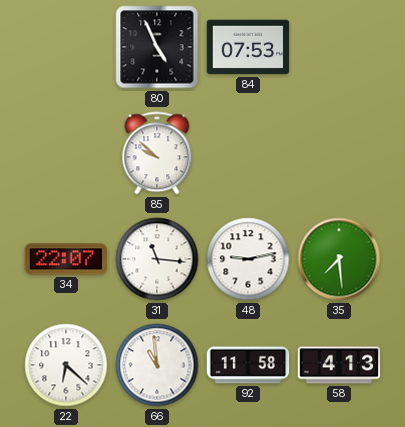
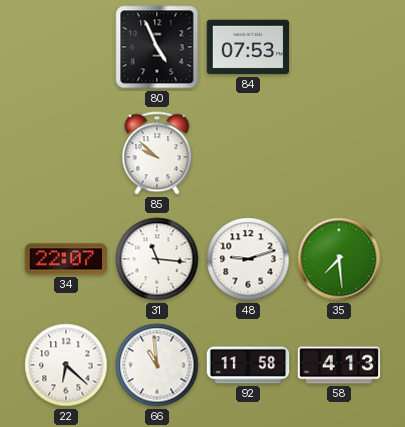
48: 9:13 -> 9:12
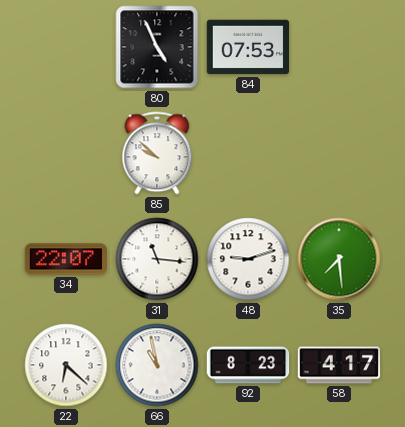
66: 10:59 -> 10:58
92: 11:58 -> 8:23
58: 4:13 -> 4:17
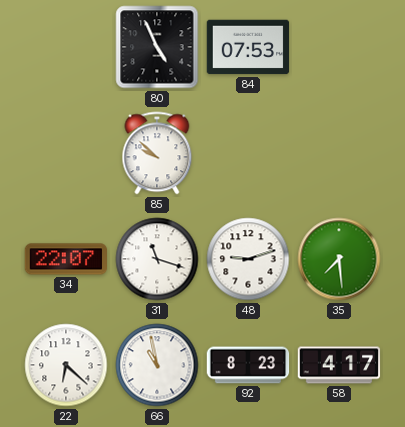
31: 11:16 -> 11:18
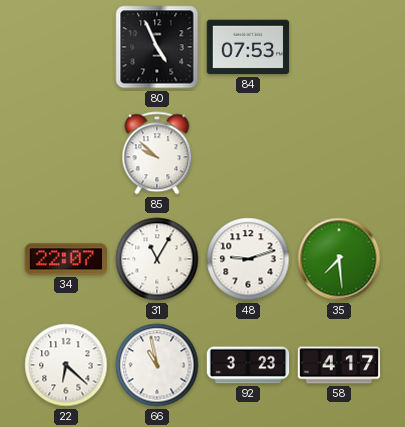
31: 11:18 -> 11:05
92: 8:23 -> 3:23
